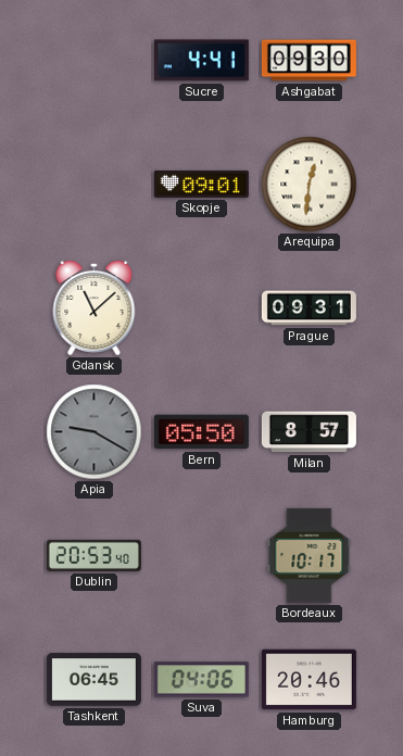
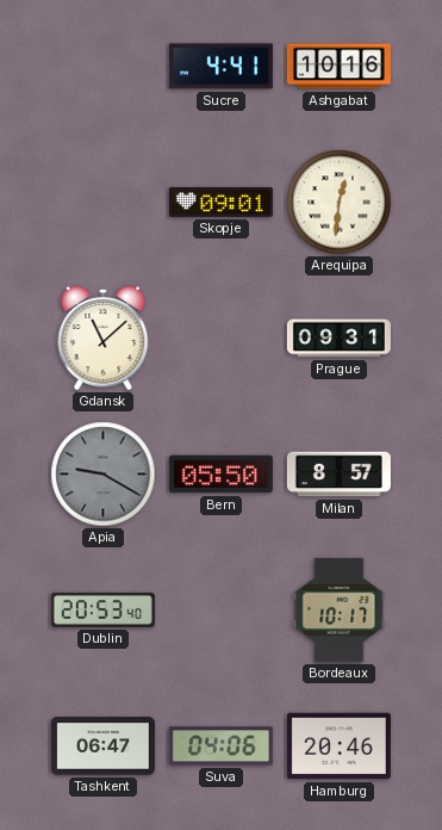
Ashgabat: 09:30 -> 10:16
Tashkent: 06:45 -> 06:47
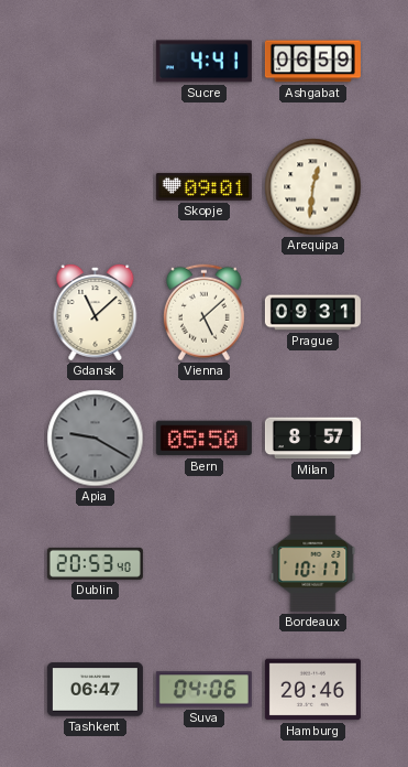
Ashgabat: 10:16 -> 06:59
Vienna: none -> 5:08
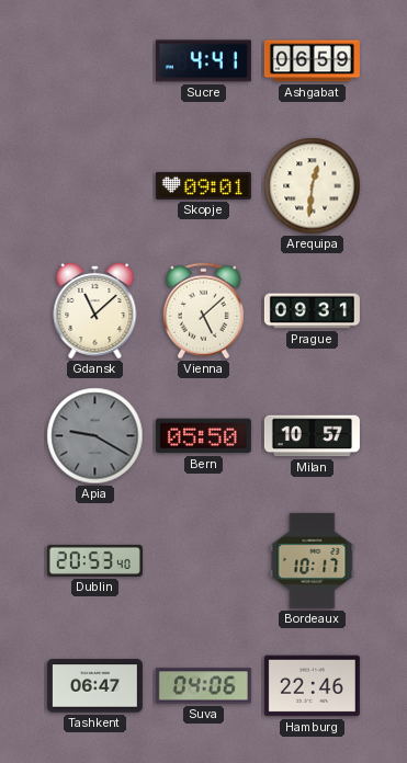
Milan: 8:57 -> 10:57
Hamburg: 20:46 -> 22:46
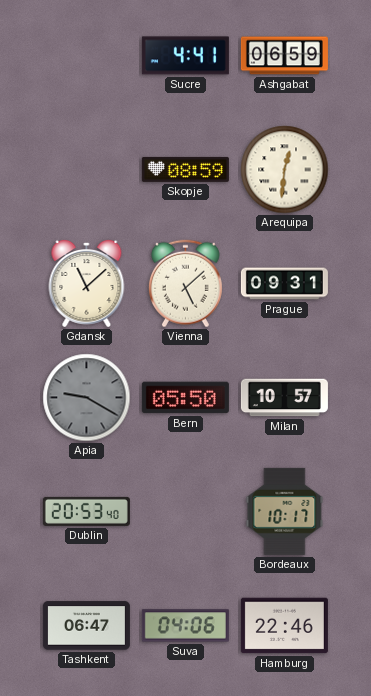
Skopje: 09:01 -> 08:59
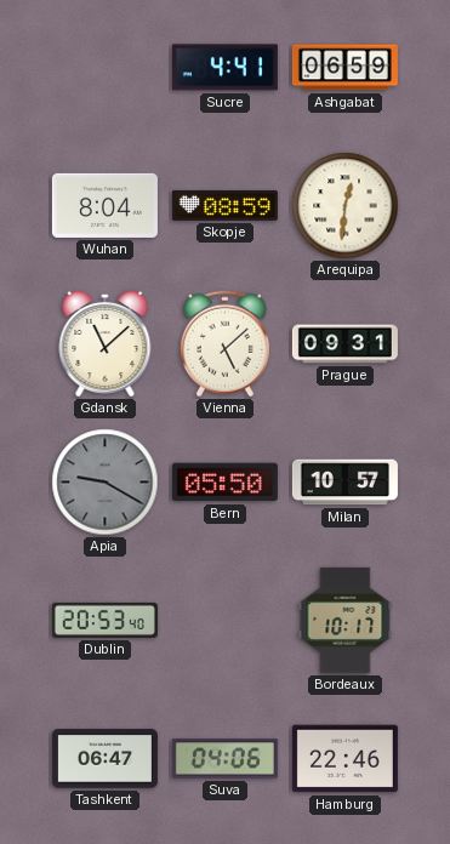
Wuhan: none -> 8:04
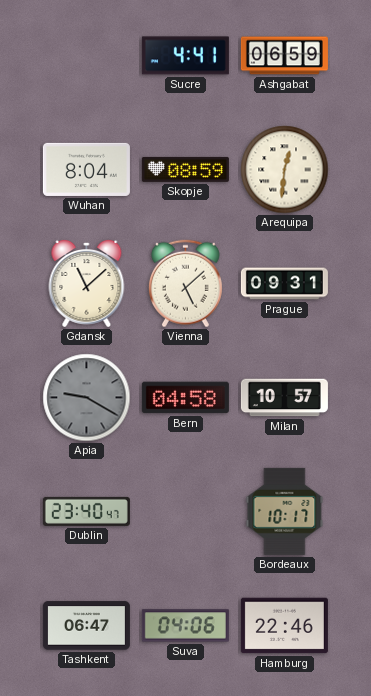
Bern: 05:50 -> 04:58
Dublin: 20:53 -> 23:40
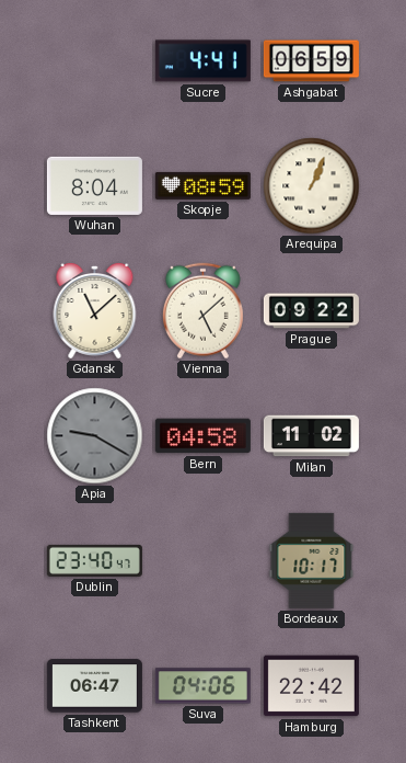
Arequipa: 12:31 -> 1:04
Prague: 09:31 -> 09:22
Milan: 10:57 -> 11:02
Hamburg: 22:46 -> 22:42
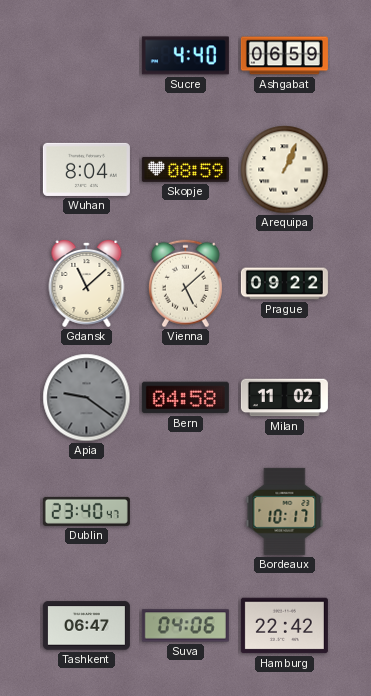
Sucre: 4:41 -> 4:40
Apia: 9:20 -> 9:21
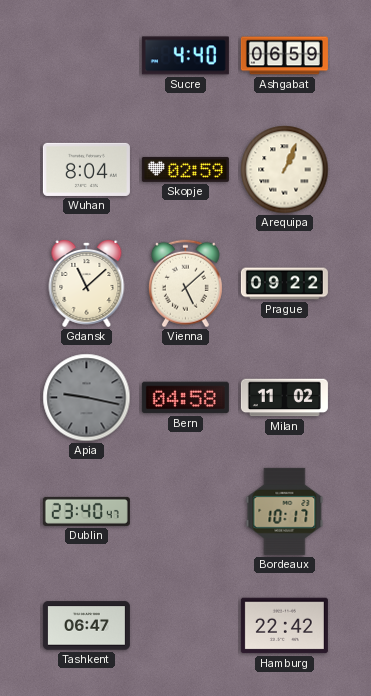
Skopje: 08:59 -> 02:59
Apia: 9:21 -> 9:17
Suva: 04:06 -> none
